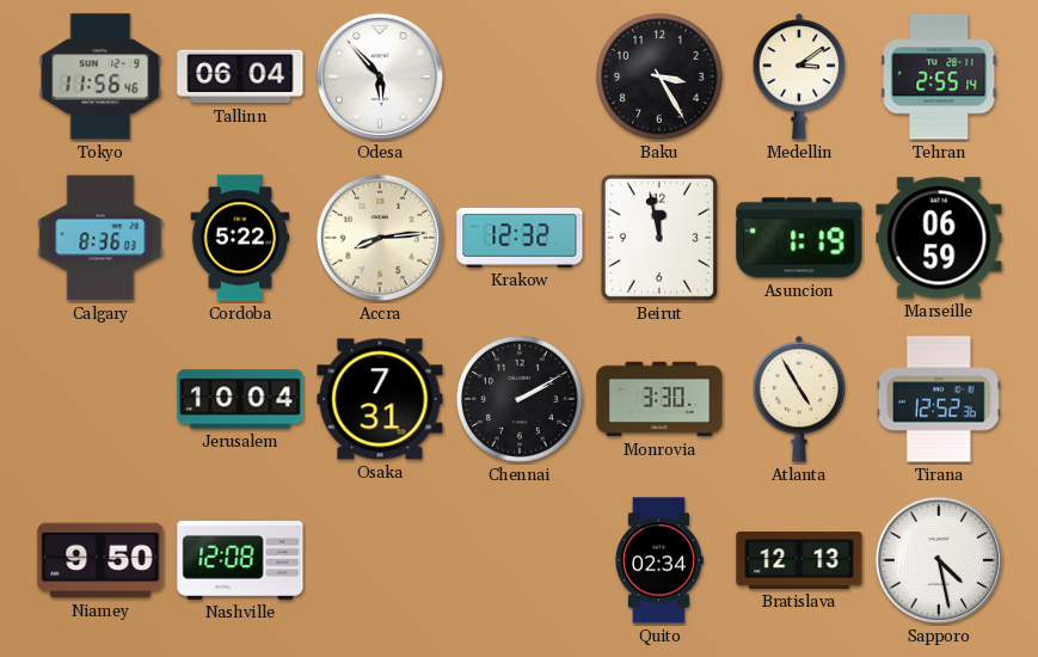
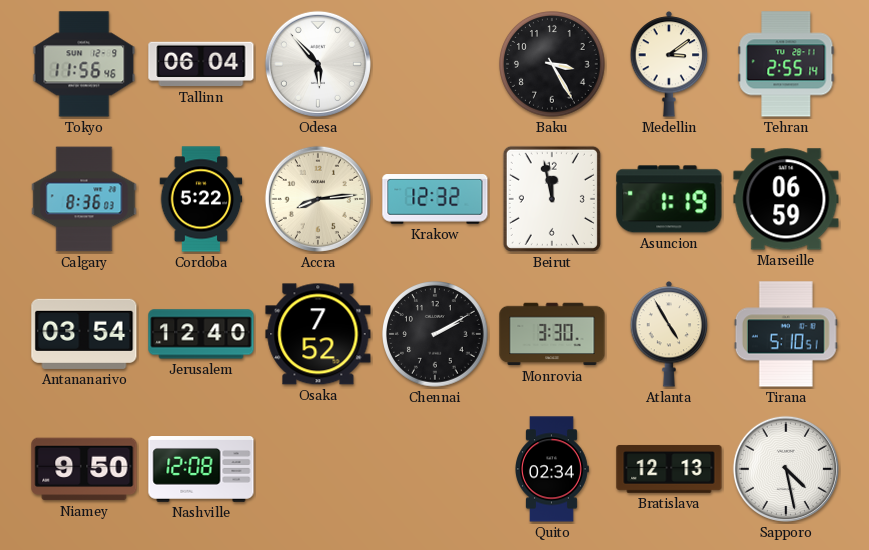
Antananarivo: none -> 03:54
Jerusalem: 10:04 -> 12:40
Osaka: 7:31 -> 7:52
Tirana: 12:52 -> 5:10
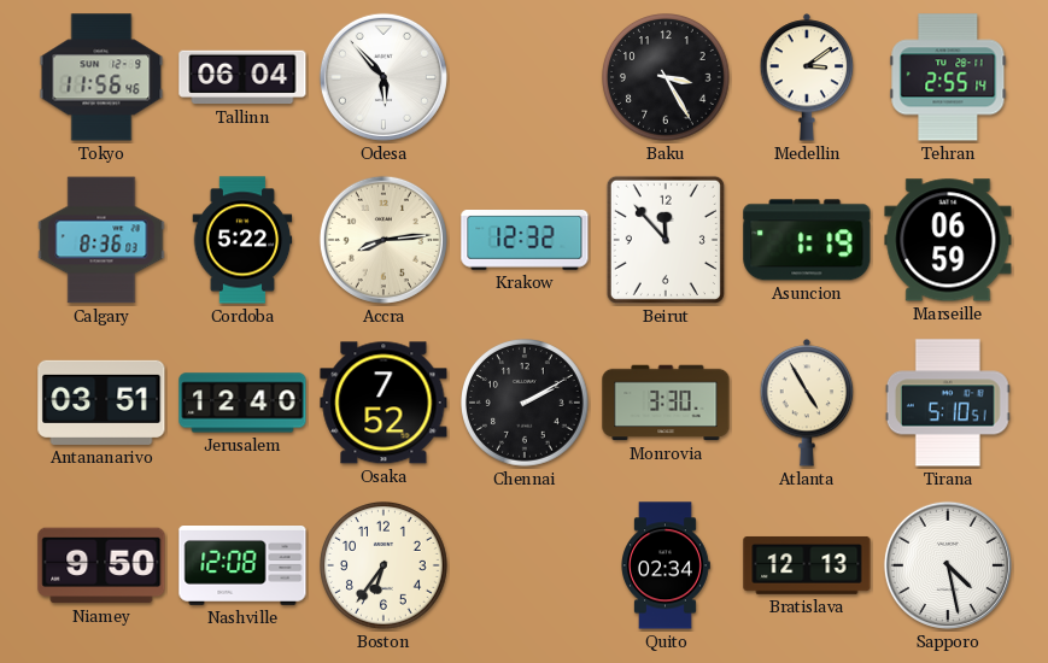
Beirut: 11:58 -> 11:53
Antananarivo: 03:54 -> 03:51
Boston: none -> 6:36
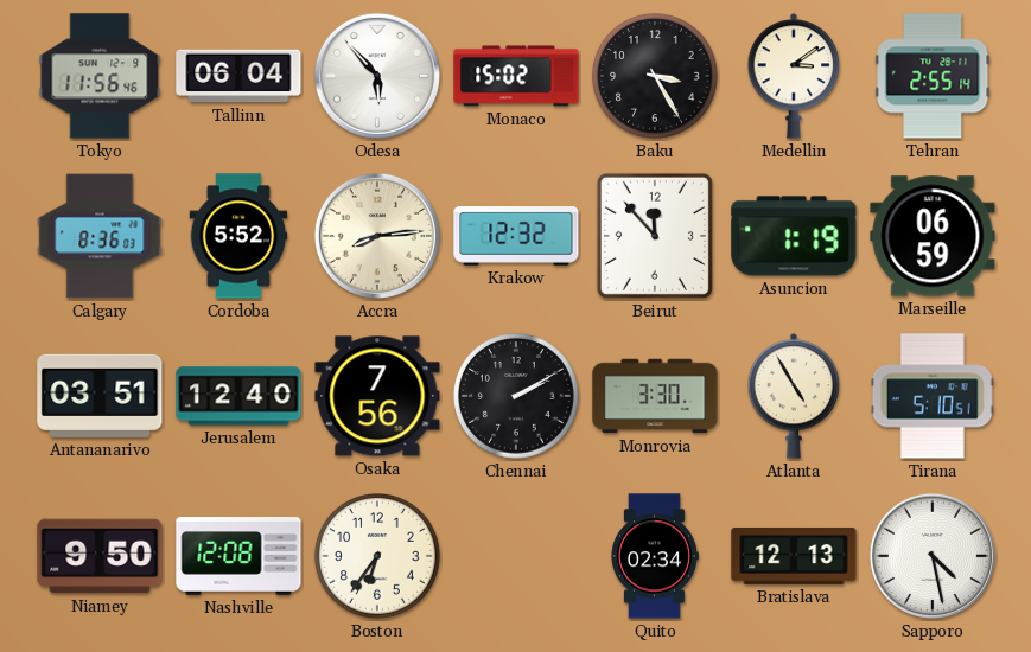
Monaco: none -> 15:02
Cordoba: 5:22 -> 5:52
Osaka: 7:52 -> 7:56
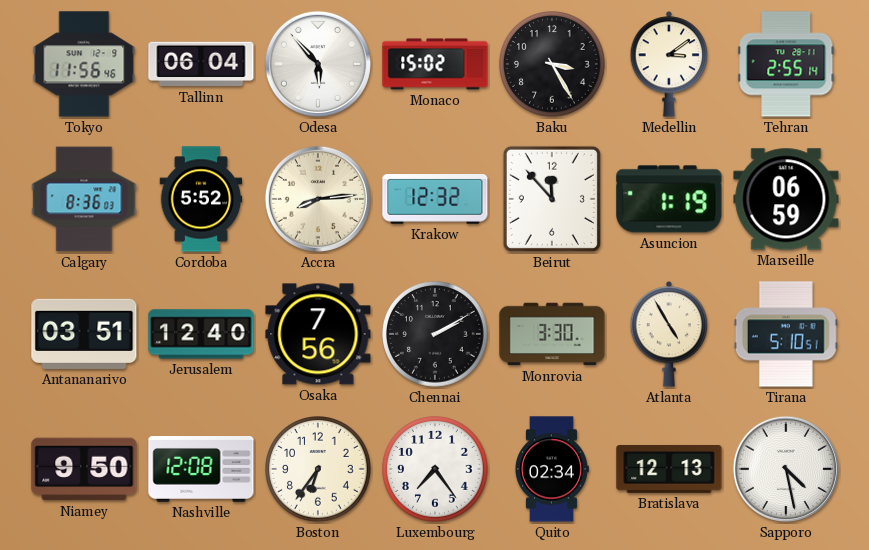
Luxembourg: none -> 7:24
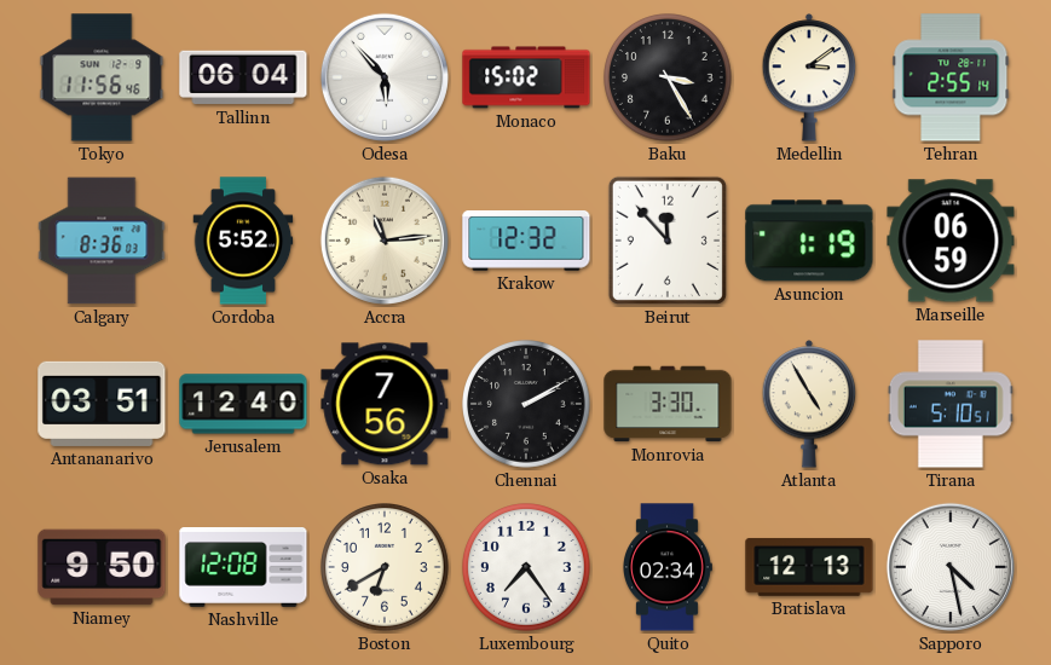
Accra: 8:14 -> 11:14
Boston: 6:36 -> 6:40
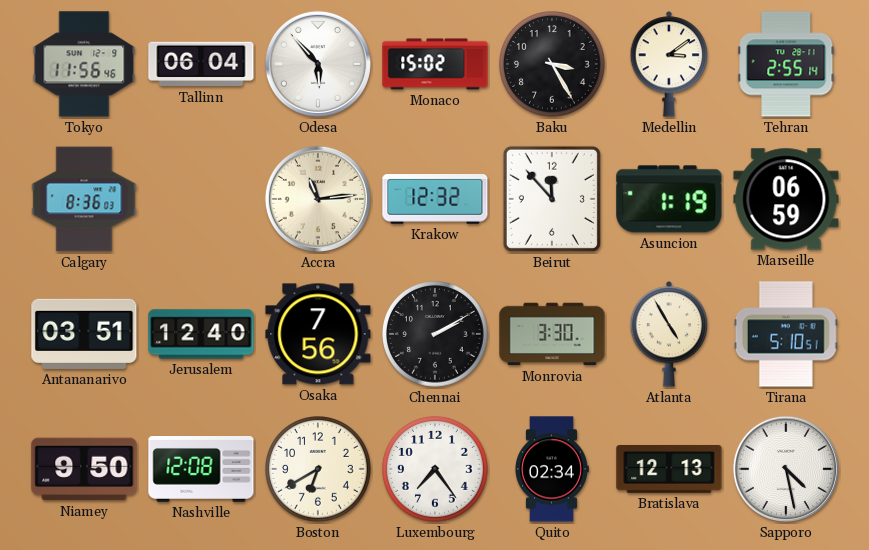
Cordoba: 5:52 -> none
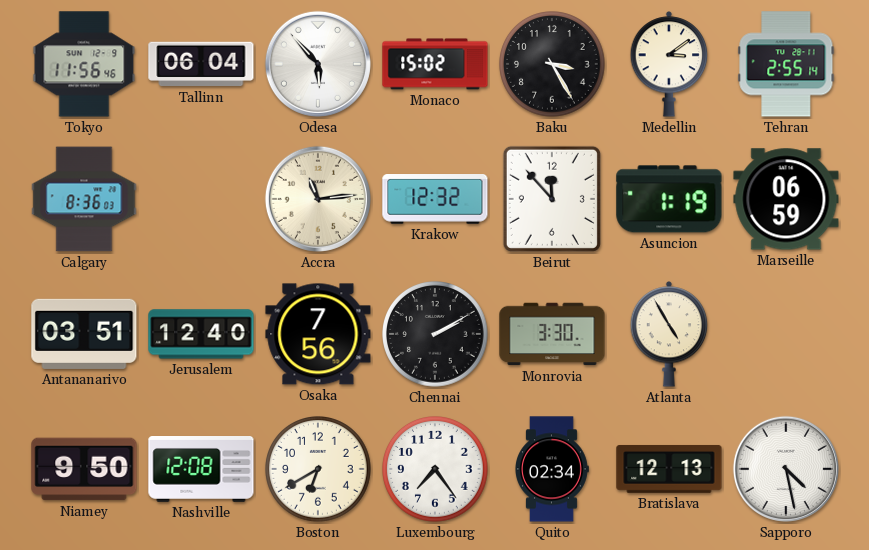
Tirana: 5:10 -> none
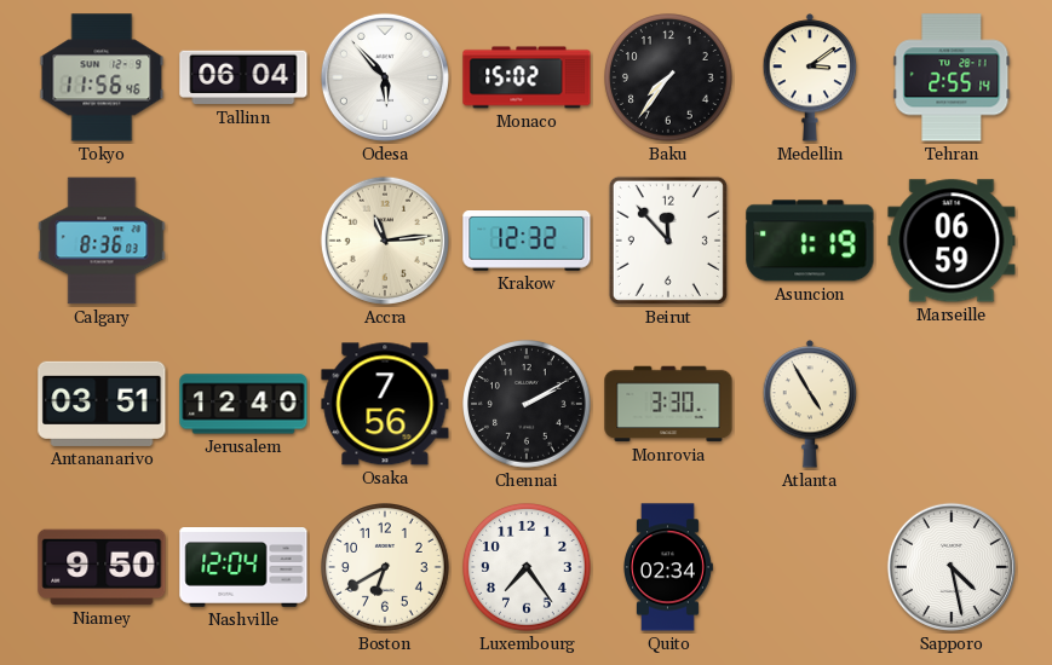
Baku: 3:25 -> 7:36
Nashville: 12:08 -> 12:04
Bratislava: 12:13 -> none
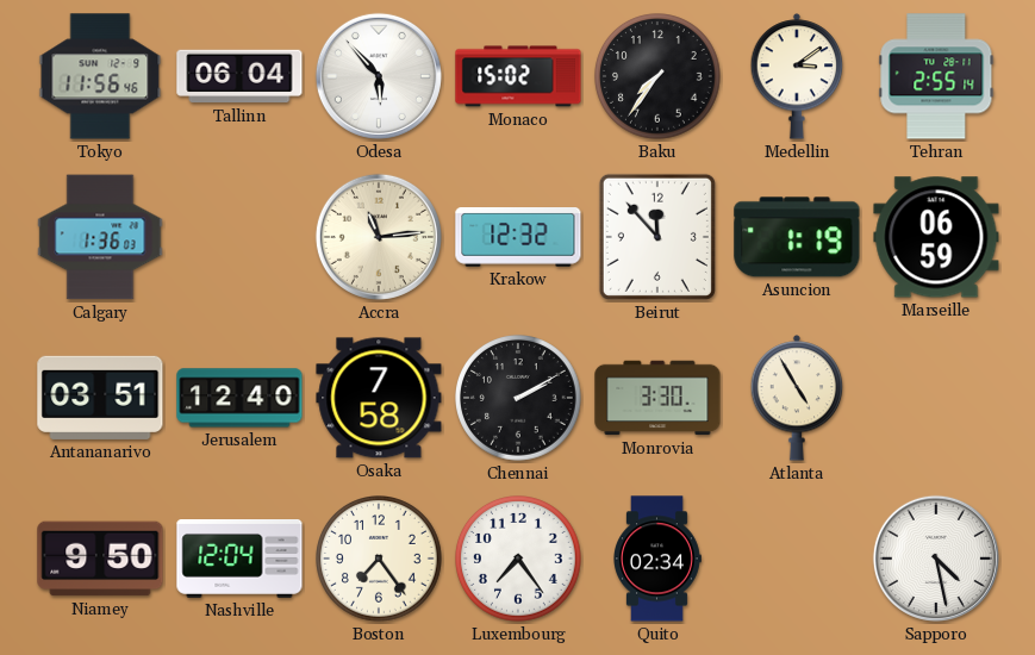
Calgary: 8:36 -> 1:36
Osaka: 7:56 -> 7:58
Boston: 6:40 -> 7:24
